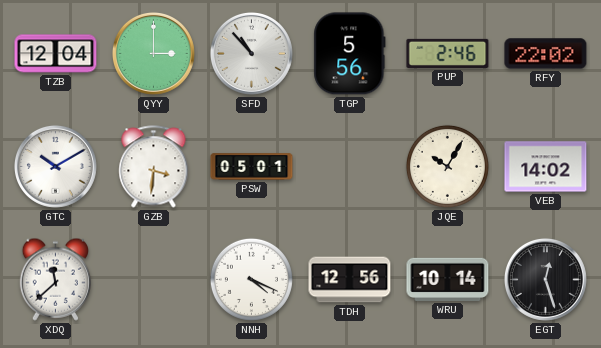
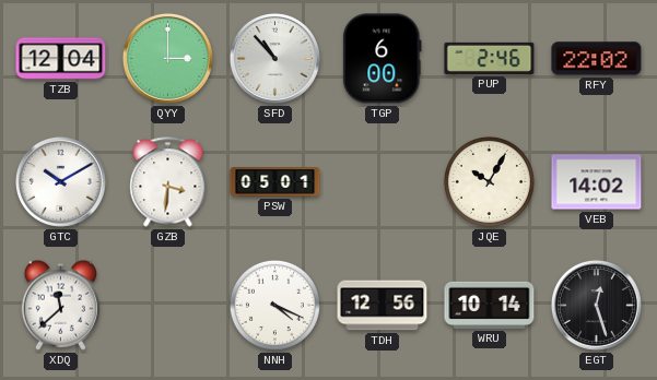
TGP: 5:56 -> 6:00
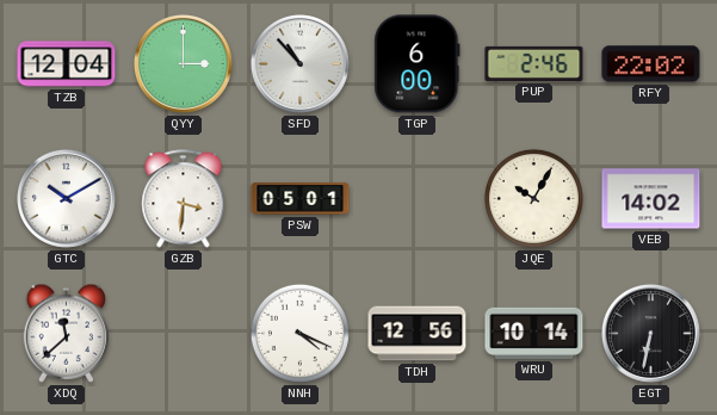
EGT: 12:27 -> 6:32
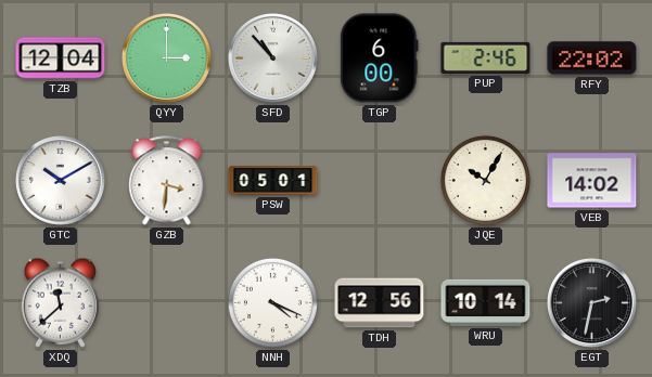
EGT: 6:32 -> 2:32
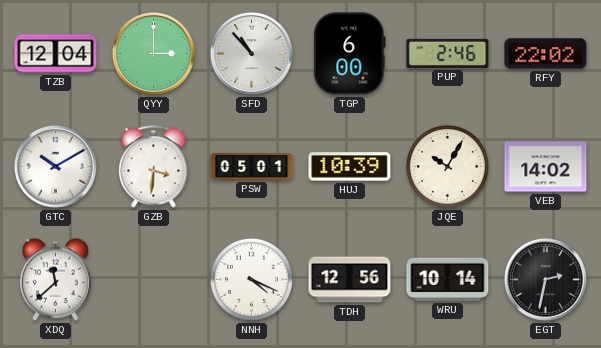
HUJ: none -> 10:39
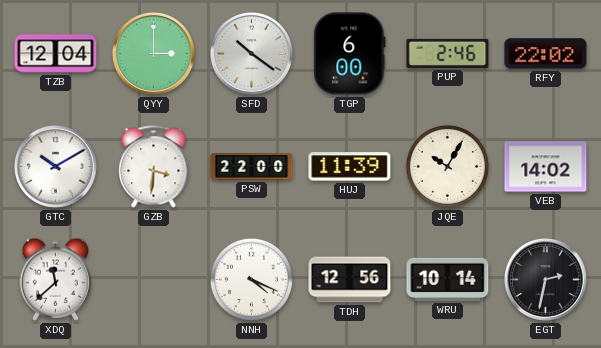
SFD: 10:53 -> 10:21
PSW: 05:01 -> 22:00
HUJ: 10:39 -> 11:39
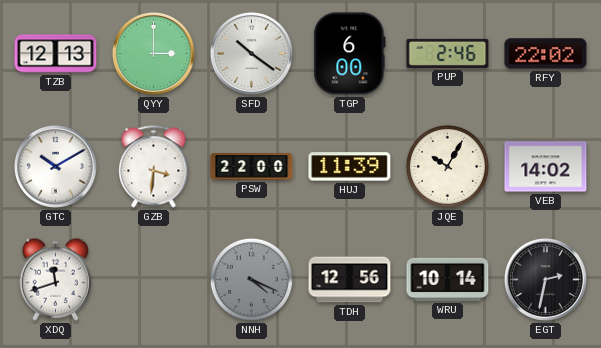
TZB: 12:04 -> 12:13
XDQ: 11:38 -> 11:42
NNH dial: white -> grey
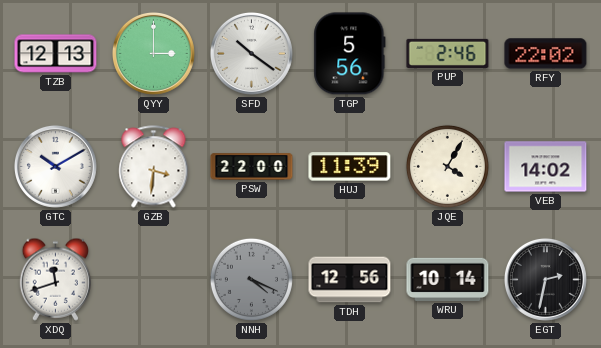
TGP: 6:00 -> 5:56
JQE: 10:05 -> 4:05
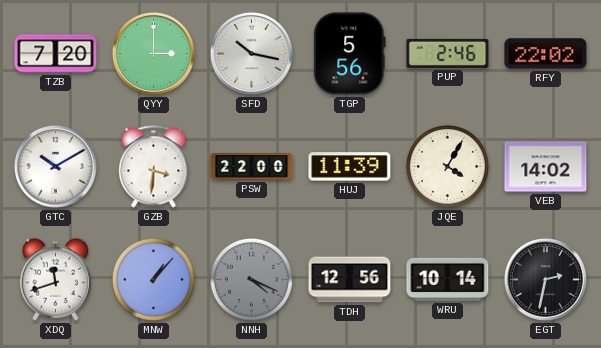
TZB: 12:13 -> 7:20
SFD: 10:21 -> 10:17
MNW: none -> 1:07
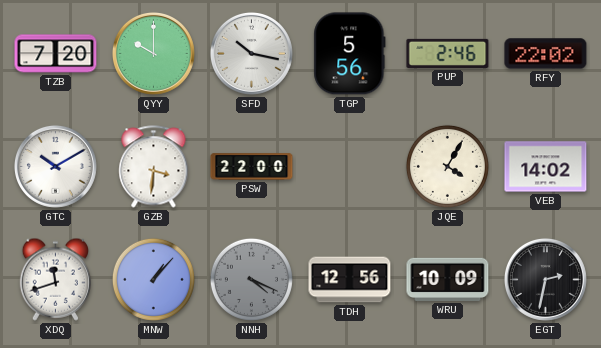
QYY: 3:00 -> 10:00
HUJ: 11:39 -> none
WRU: 10:14 -> 10:09
